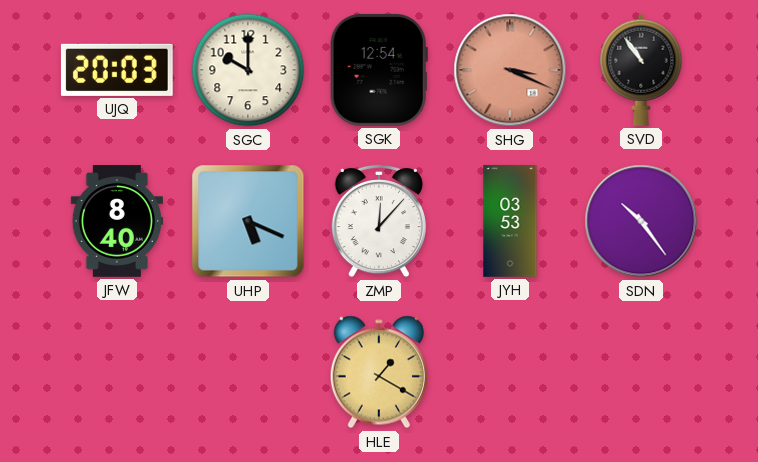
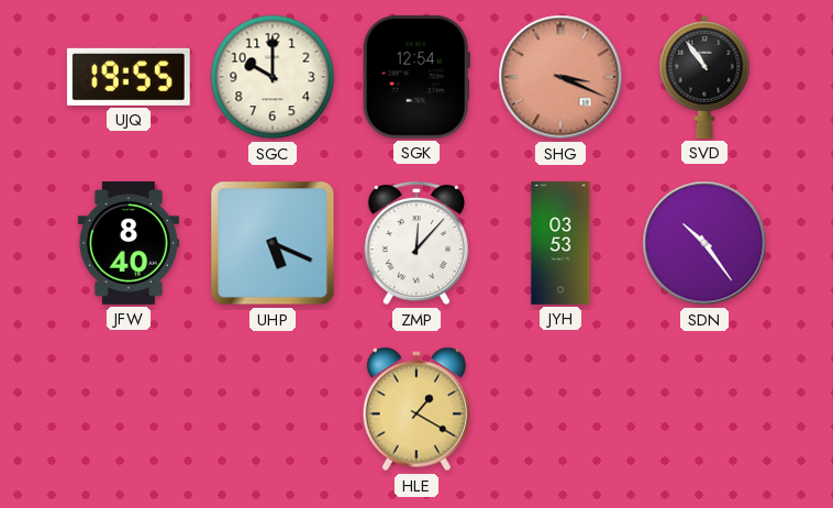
UJQ: 20:03 -> 19:55
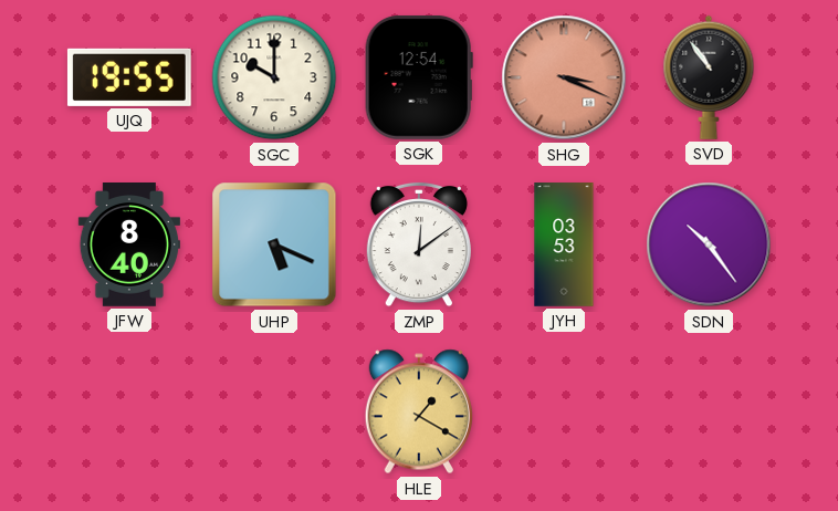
ZMP: 12:07 -> 12:09
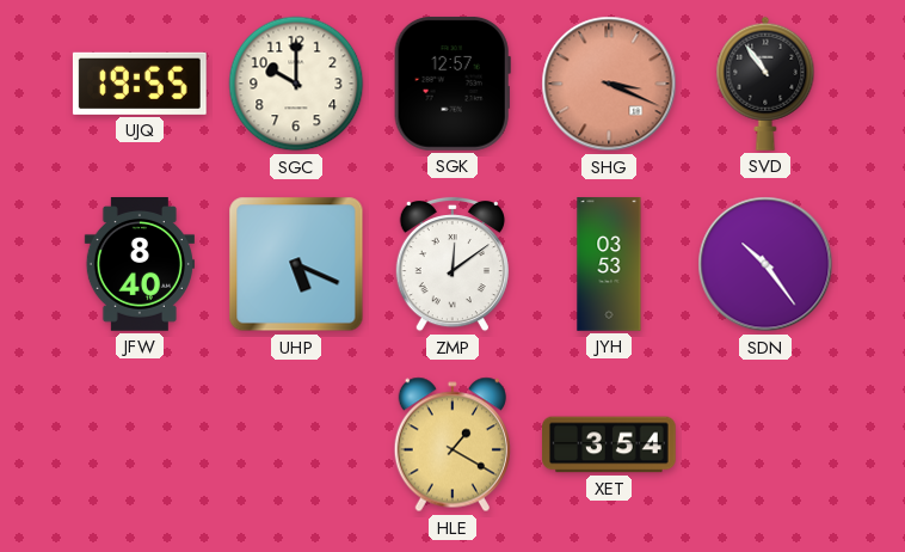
SGK: 12:54 -> 12:57
XET: none -> 3:54
